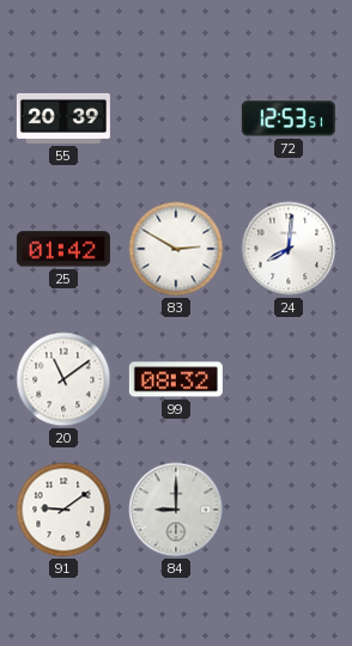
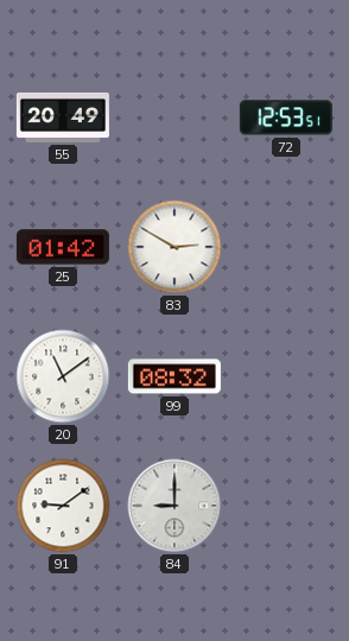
55: 20:39 -> 20:49
24: 8:01 -> none
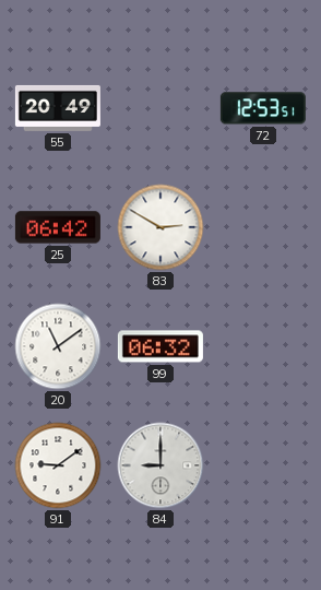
25: 01:42 -> 06:42
99: 08:32 -> 06:32
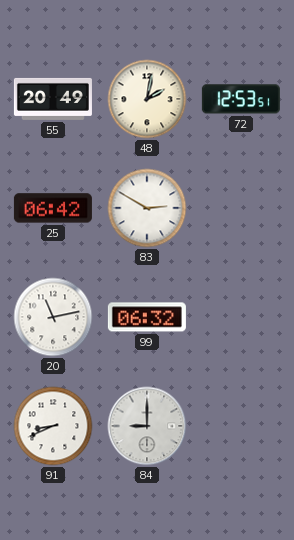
48: none -> 2:02
20: 11:09 -> 11:13
91: 9:09 -> 8:41
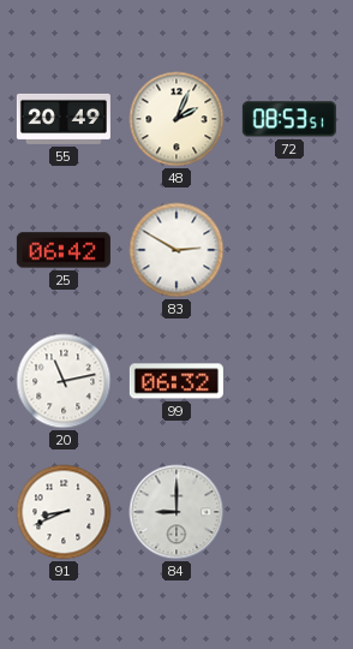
48: 2:02 -> 2:04
72: 12:53 -> 08:53
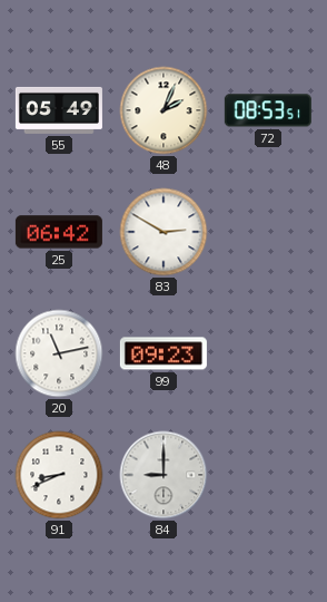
55: 20:49 -> 05:49
99: 06:32 -> 09:23
